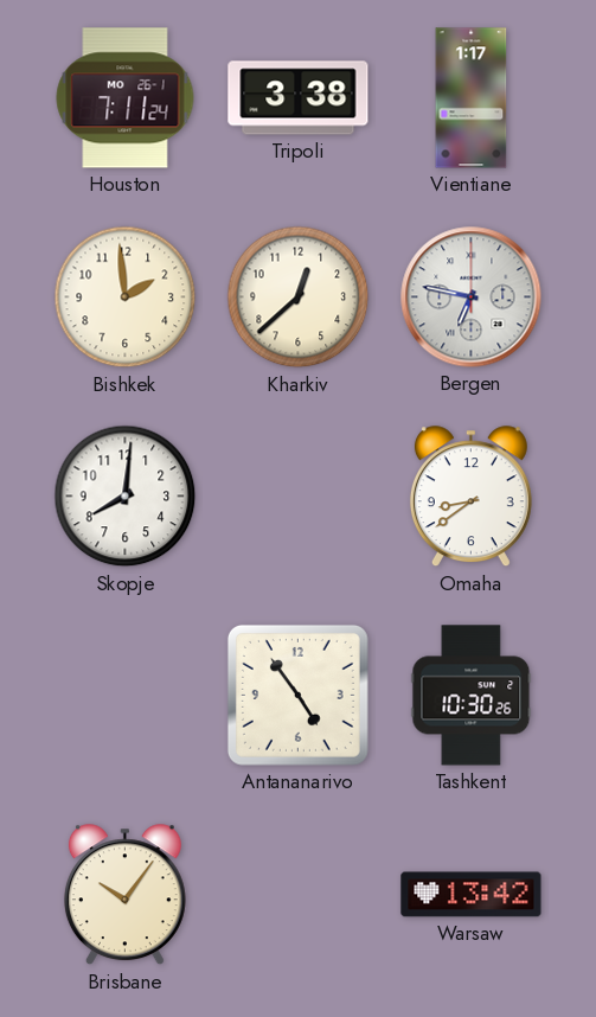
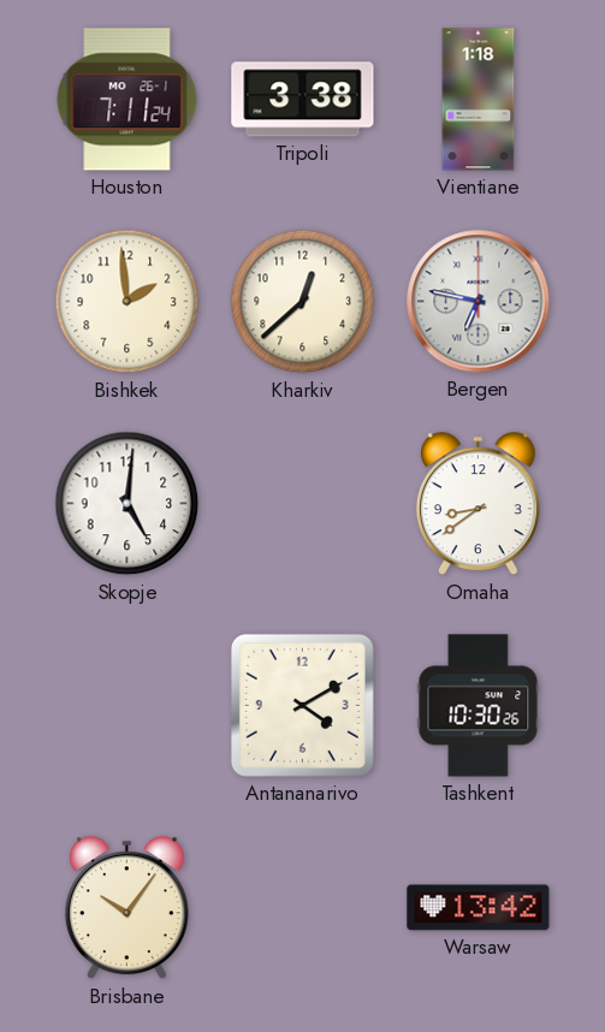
Vientiane: 1:17 -> 1:18
Skopje: 8:01 -> 5:01
Antananarivo: 4:54 -> 4:10
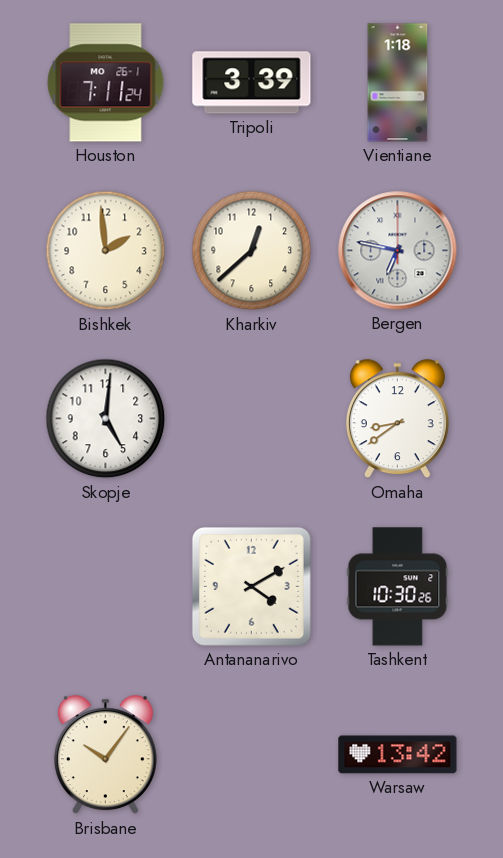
Tripoli: 3:38 -> 3:39
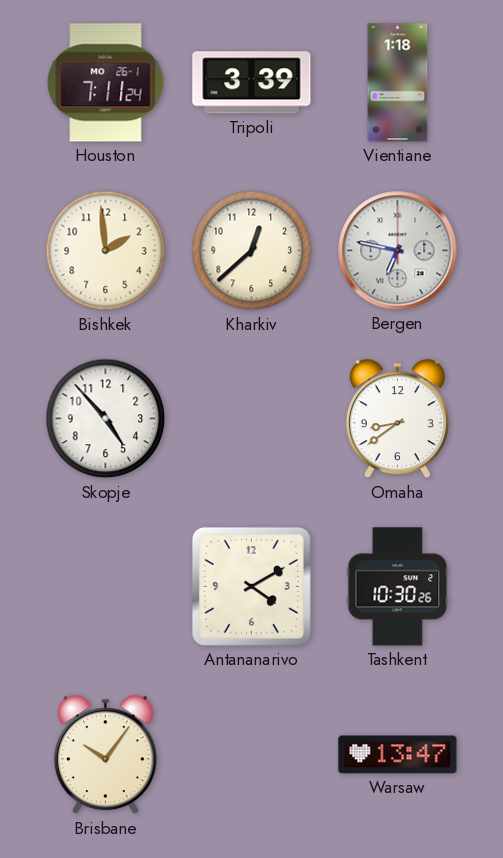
Skopje: 5:01 -> 4:53
Warsaw: 13:42 -> 13:47
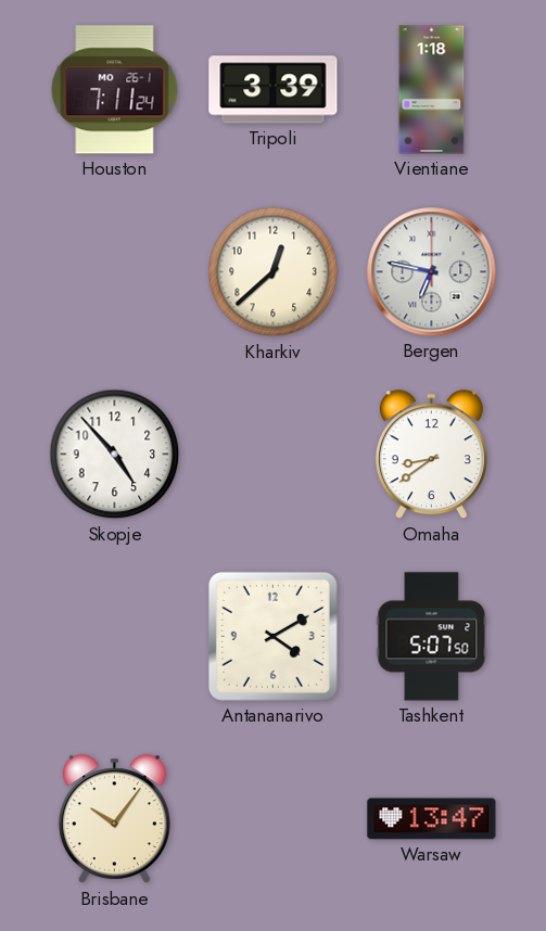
Bishkek: 1:59 -> none
Tashkent: 10:30 -> 5:07
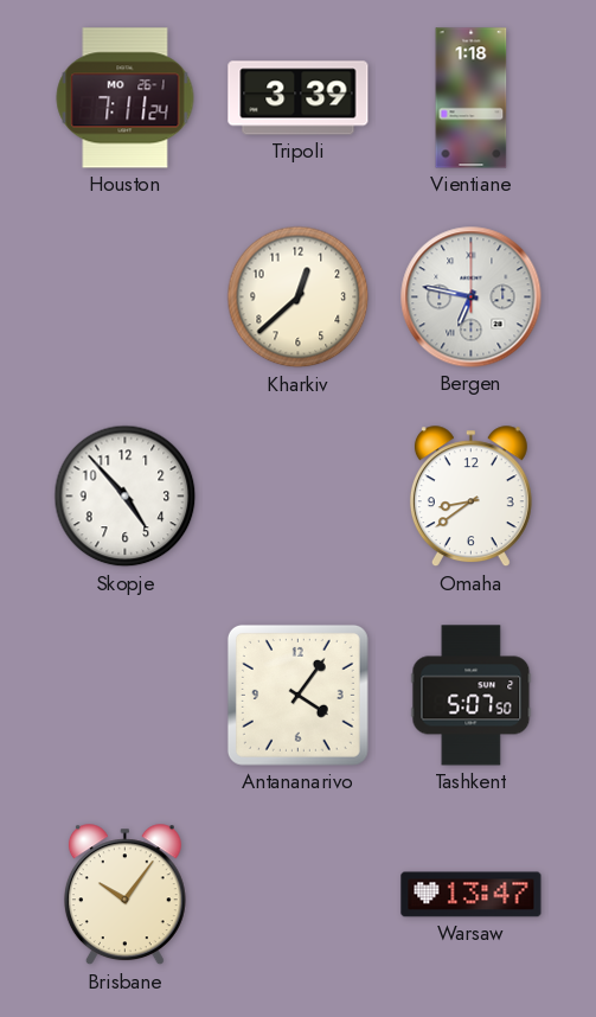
Antananarivo: 4:10 -> 4:06
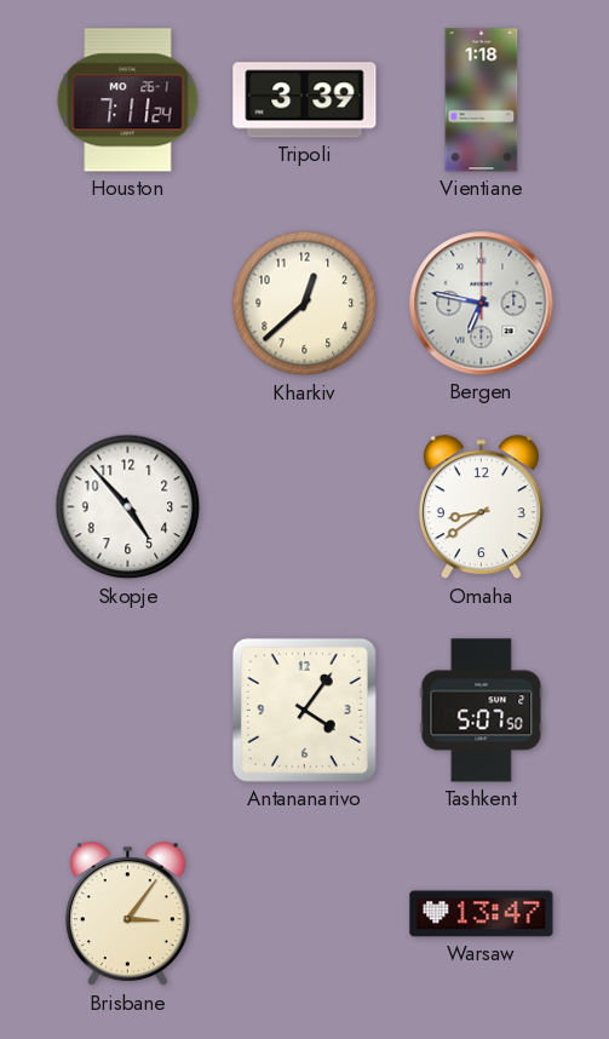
Brisbane: 10:06 -> 3:06
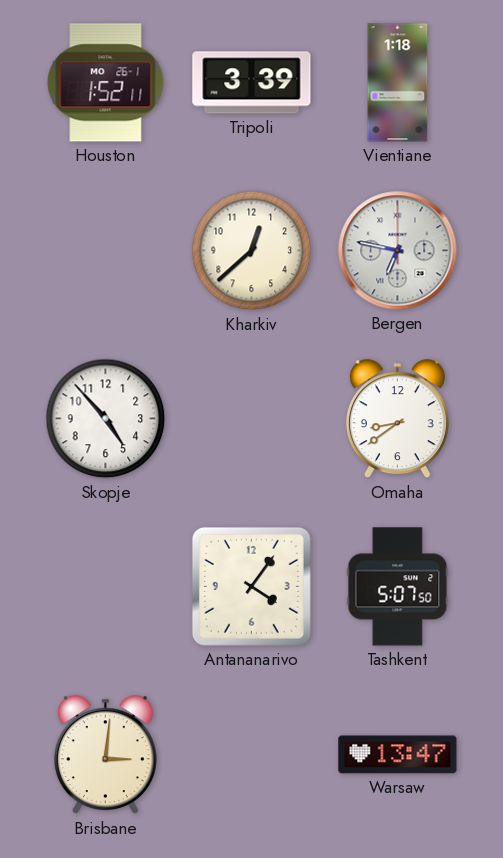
Houston: 7:11 -> 1:52
Brisbane: 3:06 -> 3:01
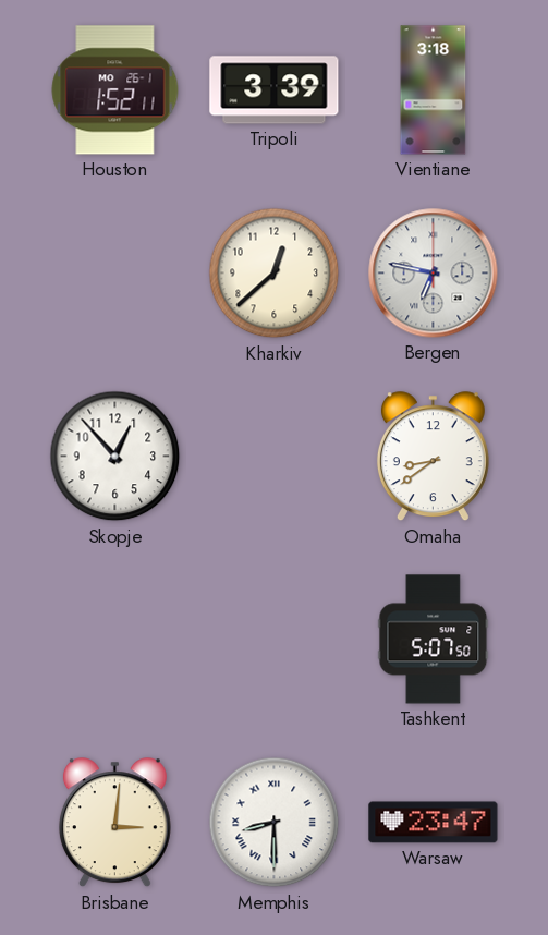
Vientiane: 1:18 -> 3:18
Skopje: 4:53 -> 12:53
Antananarivo: 4:06 -> none
Memphis: none -> 8:30
Warsaw: 13:47 -> 23:47
